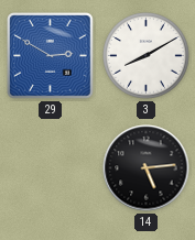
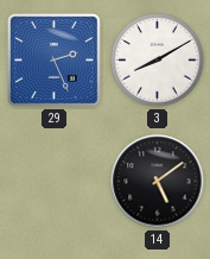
29: 2:50 -> 2:26
14: 5:14 -> 5:09
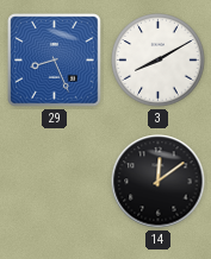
29: 2:26 -> 8:26
14: 5:09 -> 12:09
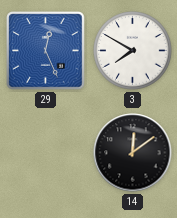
29: 8:26 -> 12:26
3: 8:10 -> 7:50
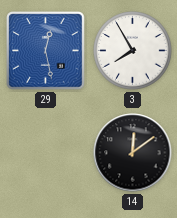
29: 12:26 -> 12:28
3: 7:50 -> 7:55
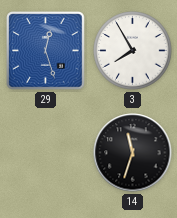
29: 12:28 -> 12:27
14: 12:09 -> 11:33
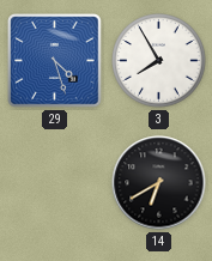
29: 12:27 -> 4:27
14: 11:33 -> 6:40
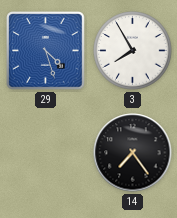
14: 6:40 -> 7:24
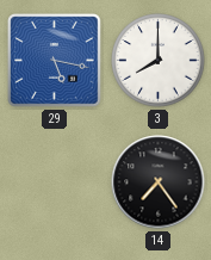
29: 4:27 -> 5:17
3: 7:55 -> 8:00
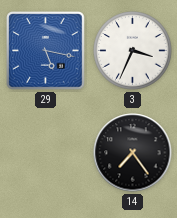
3: 8:00 -> 3:34
